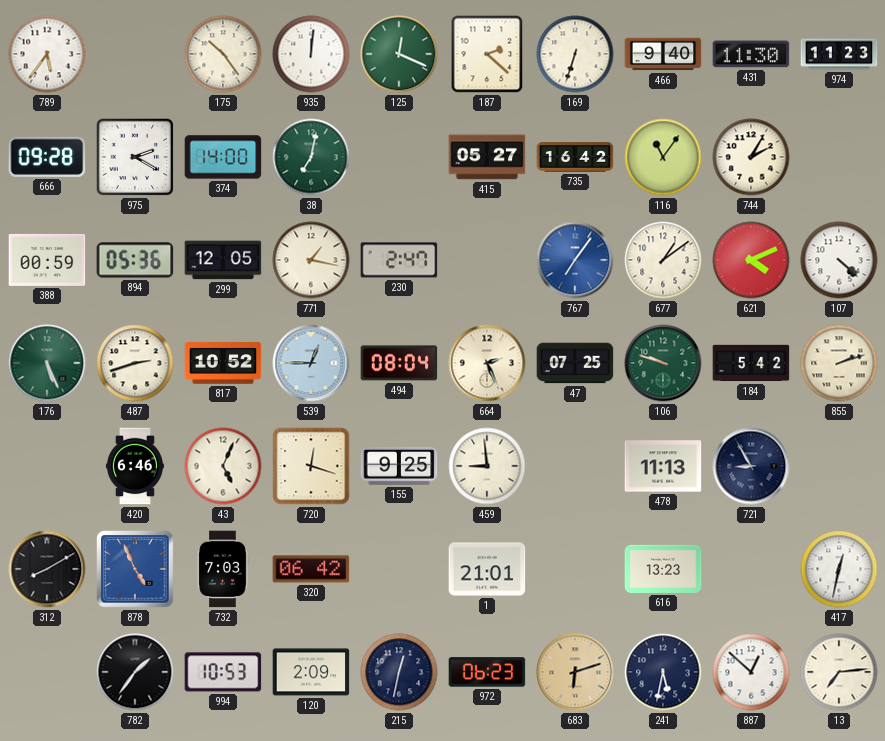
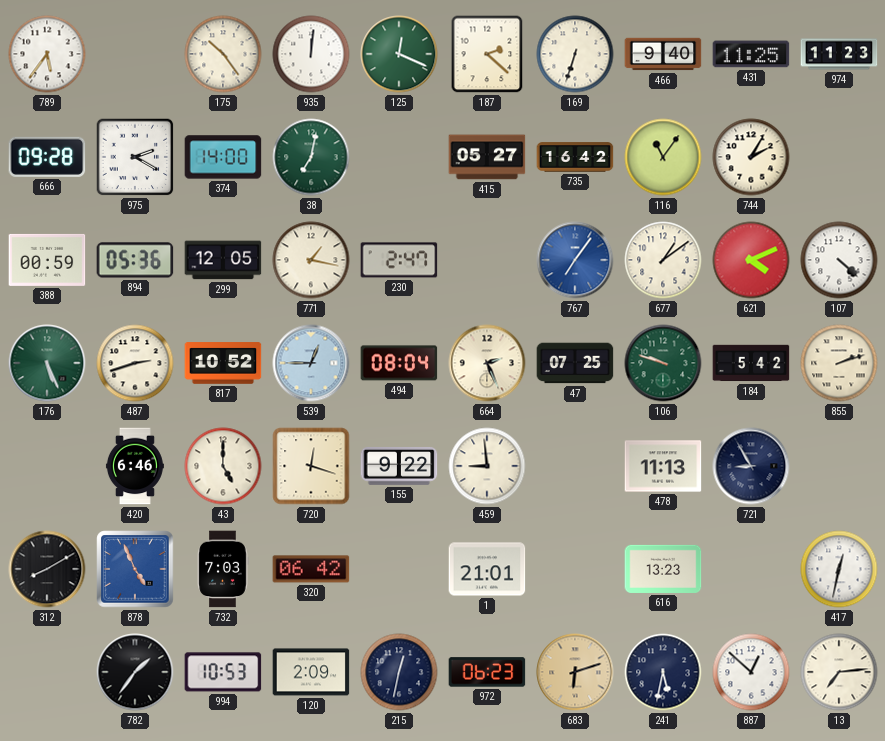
431: 11:30 -> 11:25
43: 5:04 -> 5:00
155: 9:25 -> 9:22
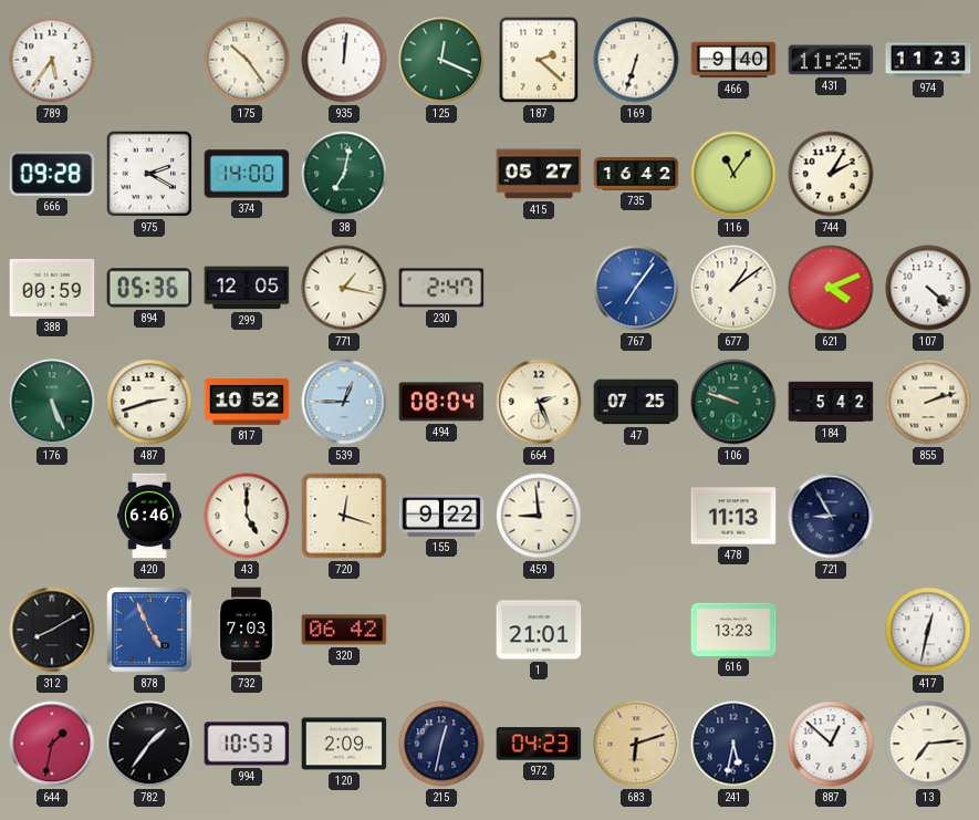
644: none -> 1:32
972: 06:23 -> 04:23
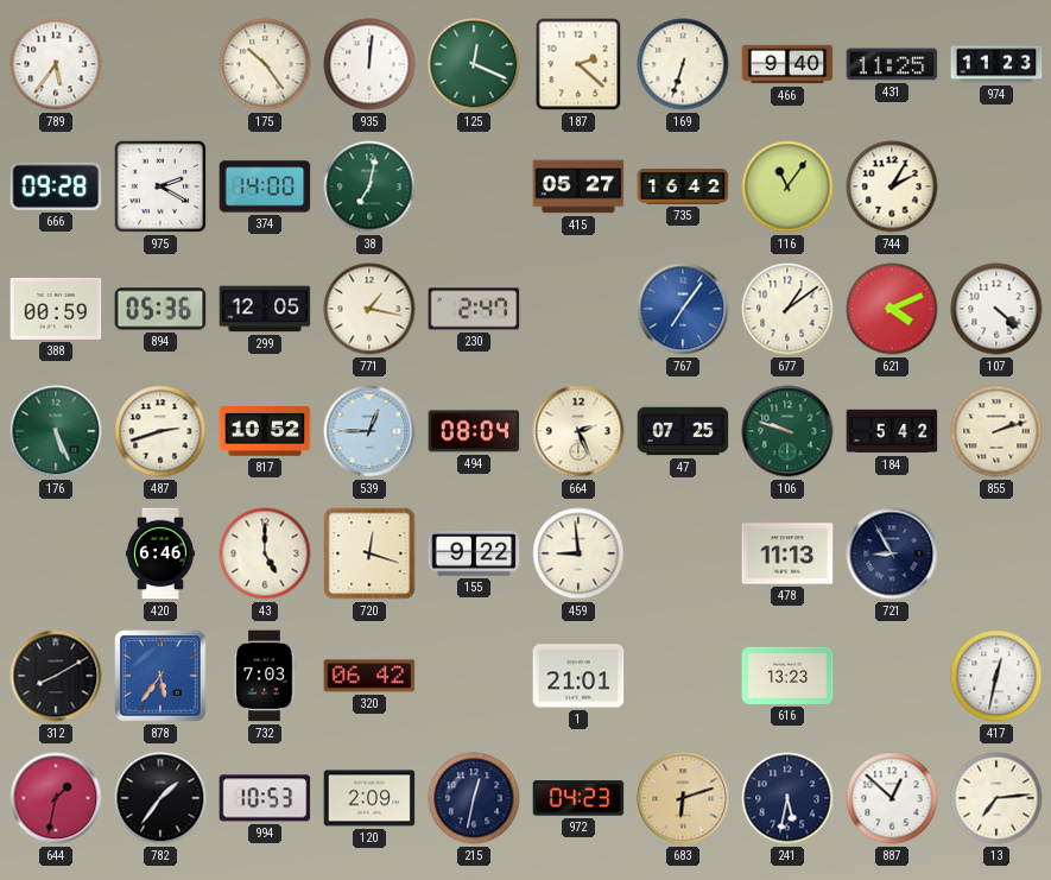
878: 4:56 -> 5:36
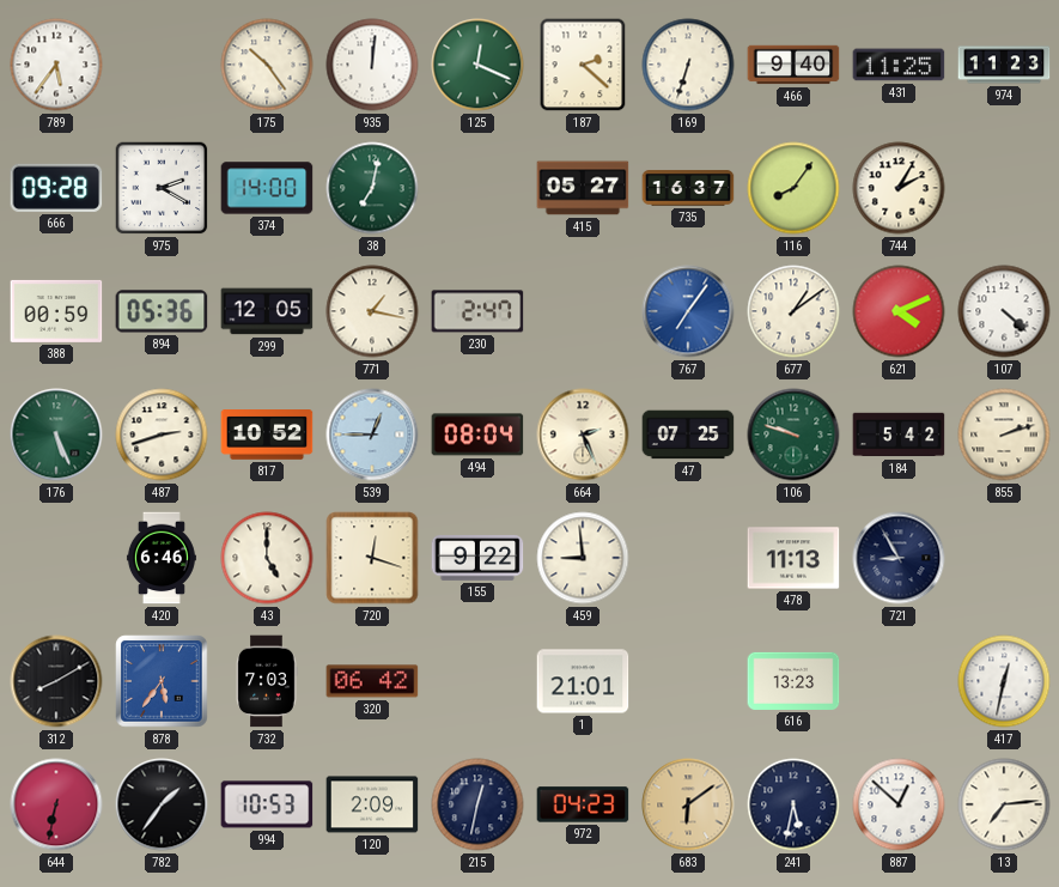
735: 16:42 -> 16:37
116: 11:06 -> 8:06
644: 1:32 -> 6:32
683: 6:12 -> 6:09
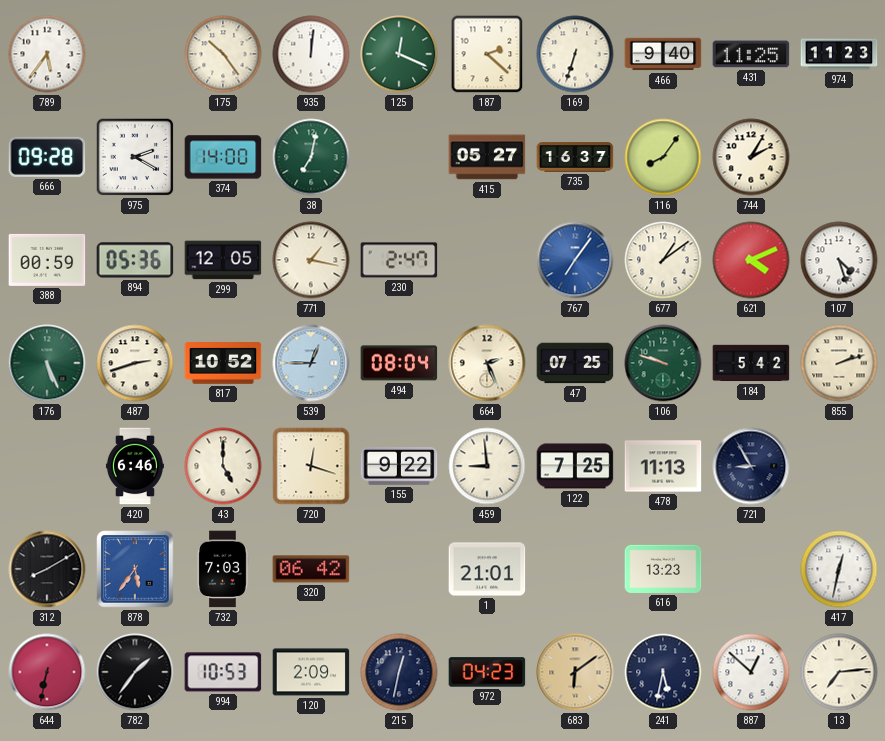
107: 4:22 -> 4:27
122: none -> 7:25
